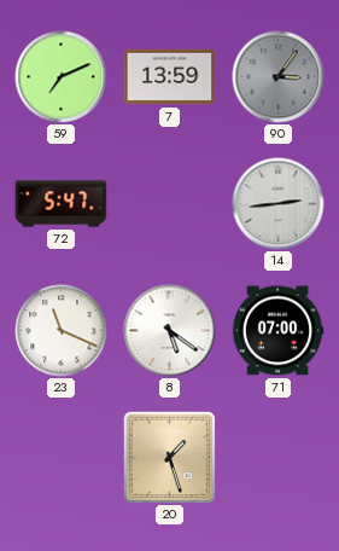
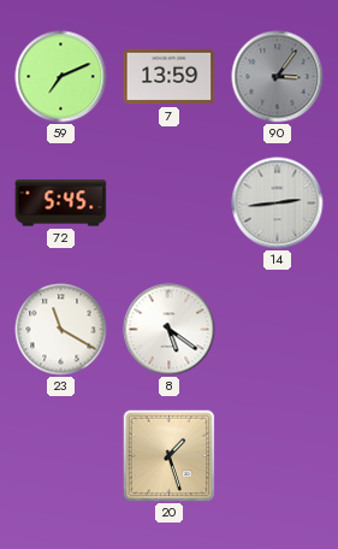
72: 5:47 -> 5:45
23: 11:19 -> 11:20
71: 07:00 -> none
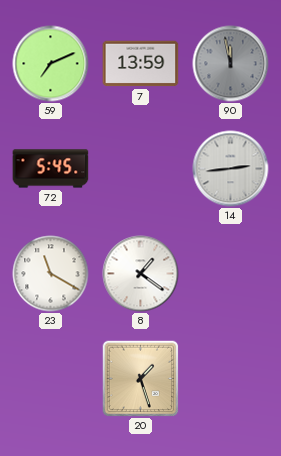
90: 3:06 -> 11:58
8: 5:21 -> 1:21
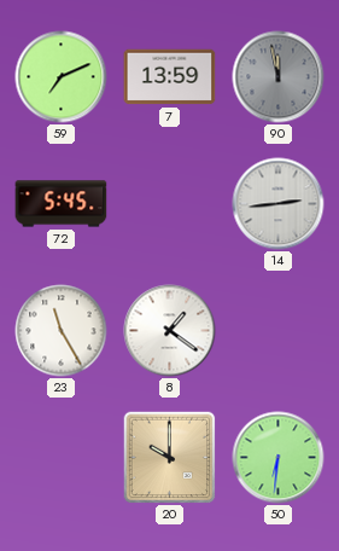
23: 11:20 -> 11:25
20: 1:27 -> 10:00
50: none -> 6:31
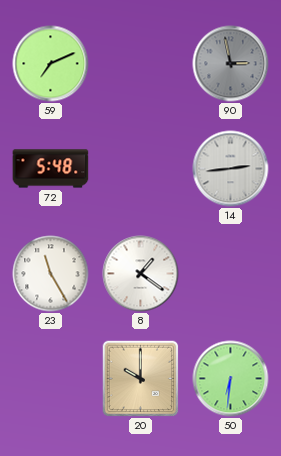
7: 13:59 -> none
90: 11:58 -> 2:58
72: 5:45 -> 5:48
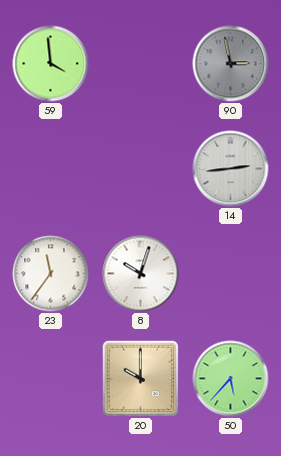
59: 7:11 -> 3:59
72: 5:48 -> none
23: 11:25 -> 11:36
8: 1:21 -> 10:03
50: 6:31 -> 5:37
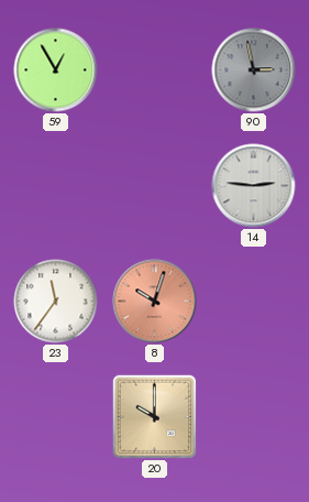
59: 3:59 -> 12:55
14: 2:44 -> 2:46
8 dial: white -> salmon
50: 5:37 -> none
